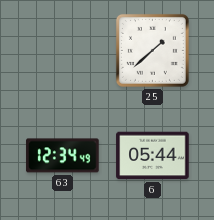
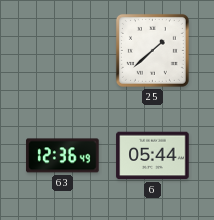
63: 12:34 -> 12:36
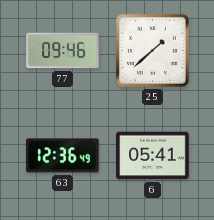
77: none -> 09:46
6: 05:44 -> 05:41
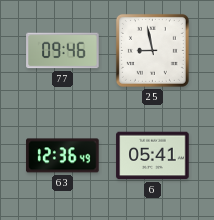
25: 1:38 -> 8:58
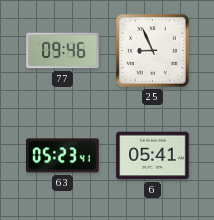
25: 8:58 -> 8:56
63: 12:36 -> 05:23
